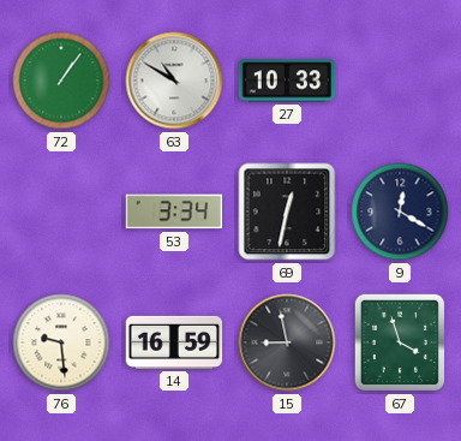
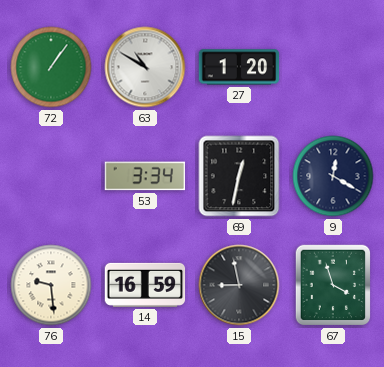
27: 10:33 -> 1:20
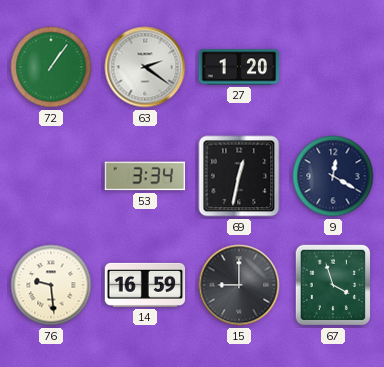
63: 10:50 -> 2:21
15: 8:58 -> 9:00
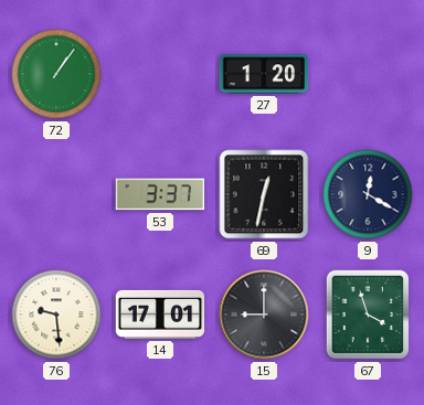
63: 2:21 -> none
53: 3:34 -> 3:37
14: 16:59 -> 17:01
